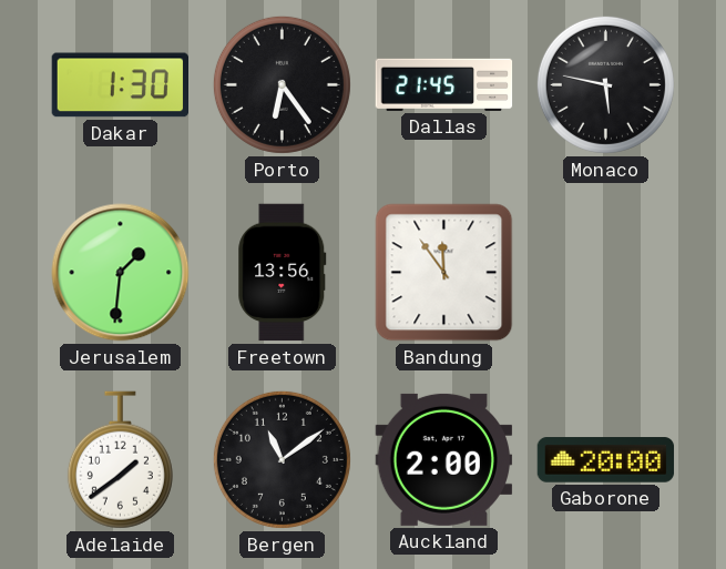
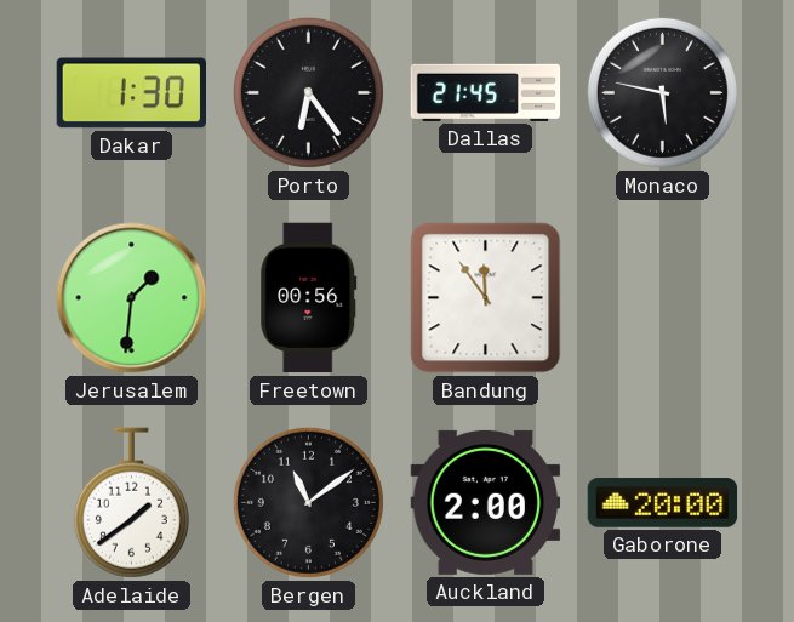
Freetown: 13:56 -> 00:56
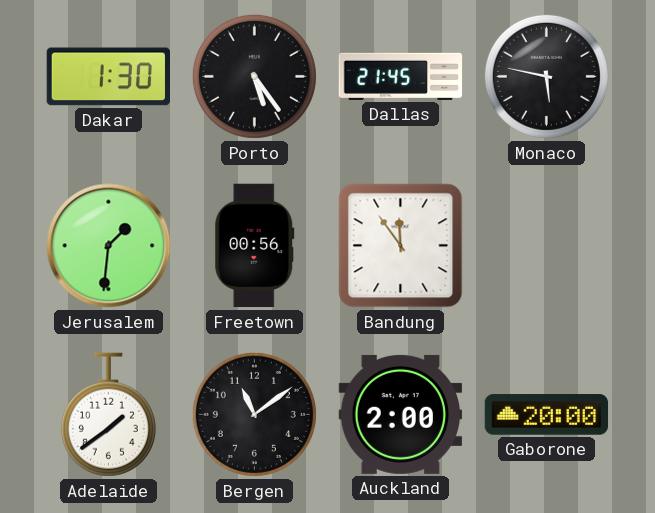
Porto: 6:24 -> 5:24
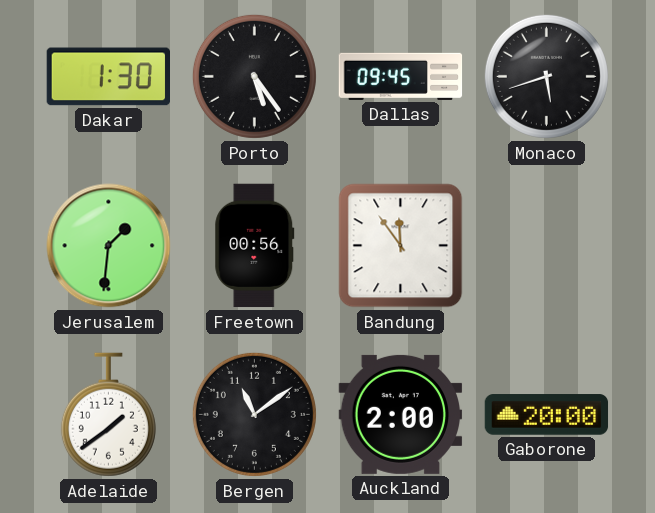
Dallas: 21:45 -> 09:45
Monaco: 5:47 -> 5:42
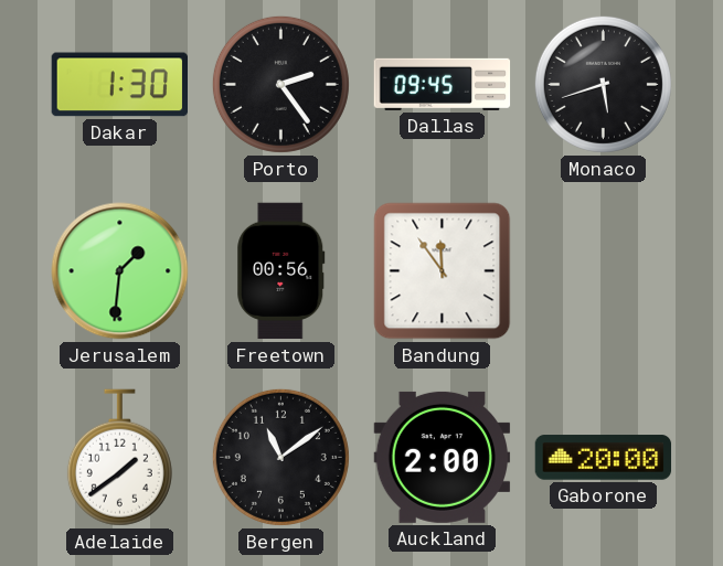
Porto: 5:24 -> 2:24
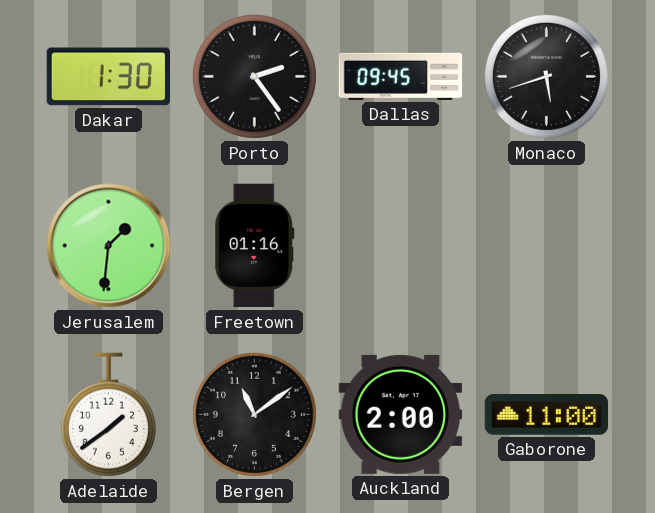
Freetown: 00:56 -> 01:16
Bandung: 11:54 -> none
Gaborone: 20:00 -> 11:00
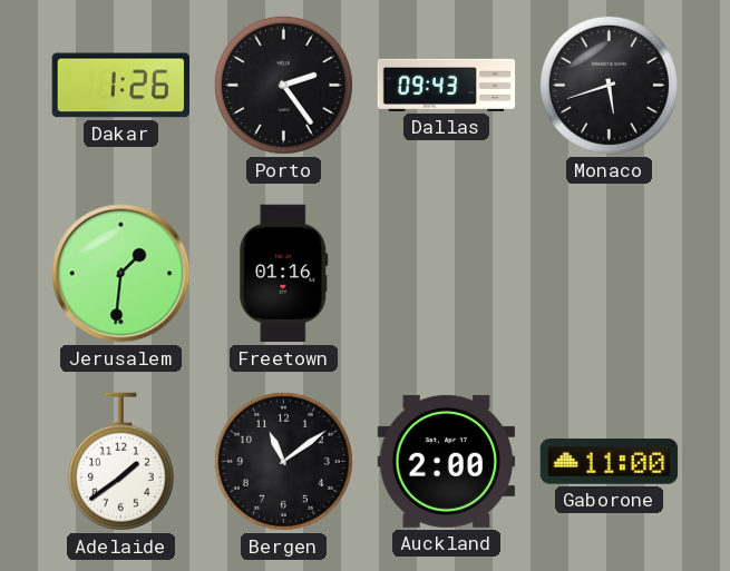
Dakar: 1:30 -> 1:26
Dallas: 09:45 -> 09:43
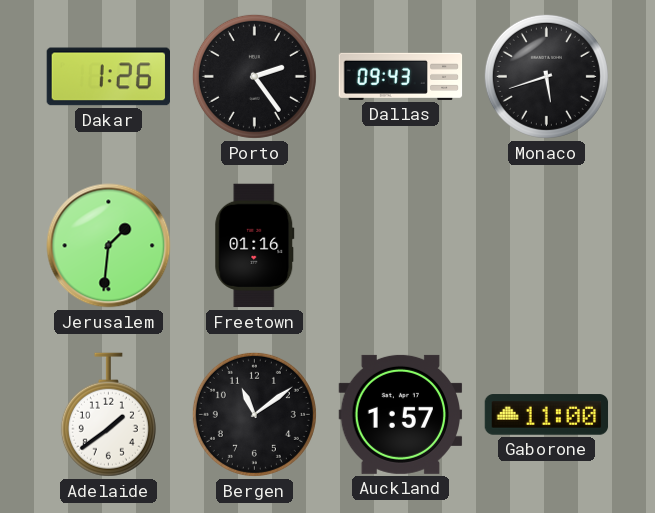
Auckland: 2:00 -> 1:57
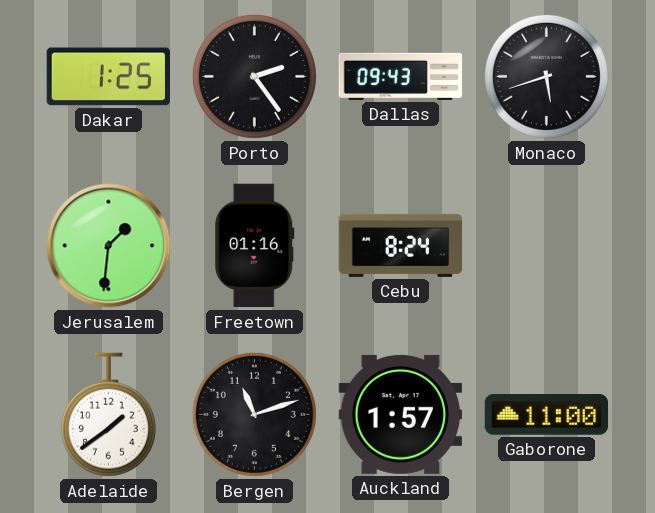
Dakar: 1:26 -> 1:25
Cebu: none -> 8:24
Bergen: 11:09 -> 11:12
